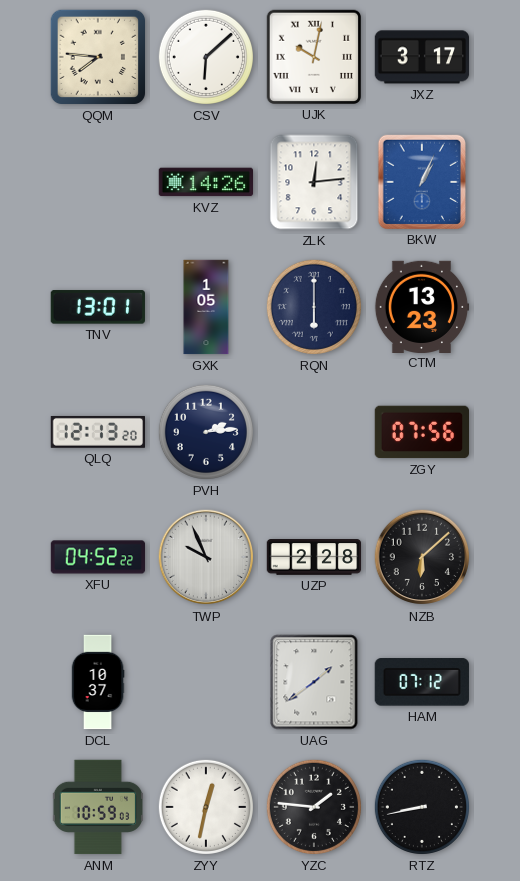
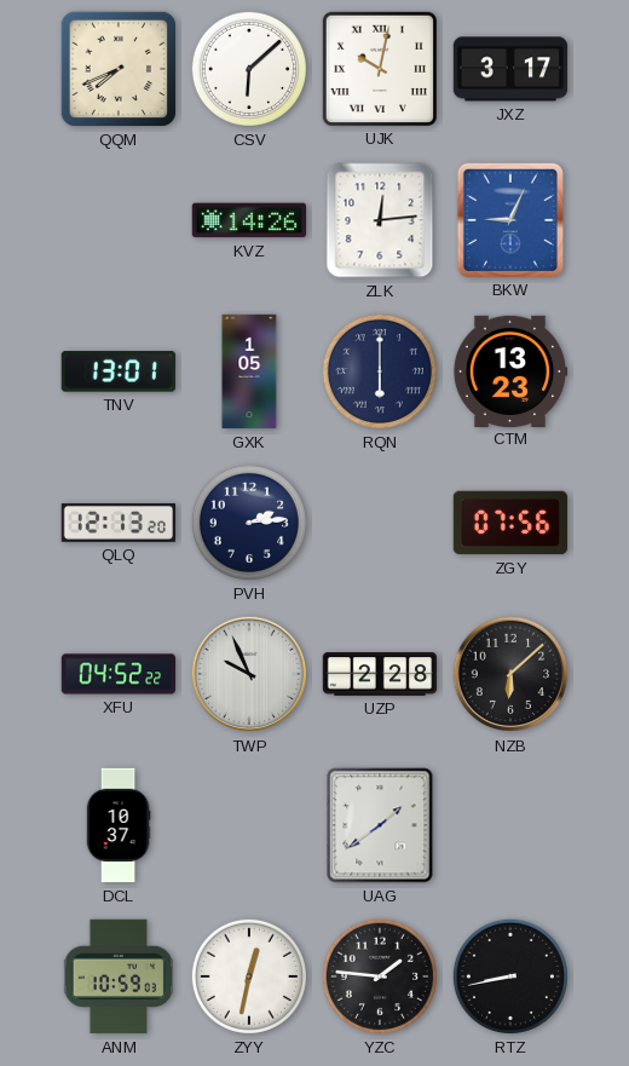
QQM: 7:46 -> 7:41
BKW: 1:04 -> 9:04
HAM: 07:12 -> none
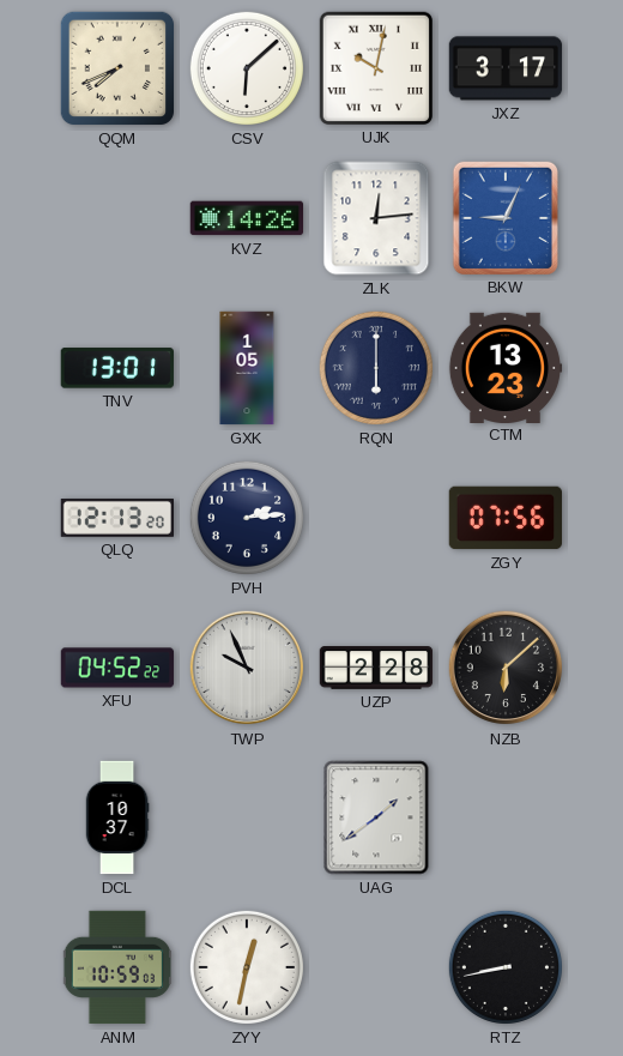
YZC: 1:46 -> none
